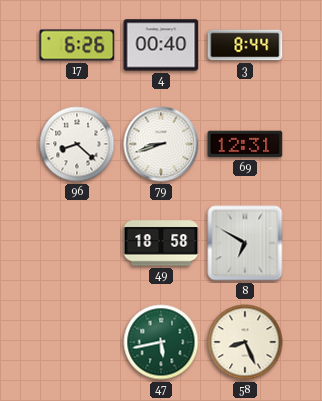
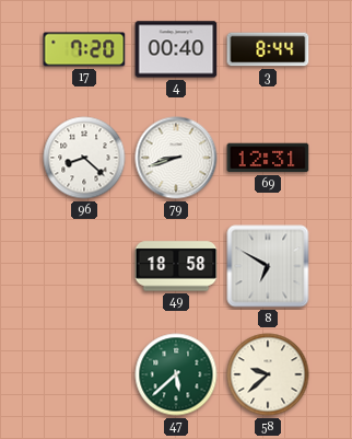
17: 6:26 -> 7:20
47: 5:43 -> 5:38
58: 8:26 -> 9:38
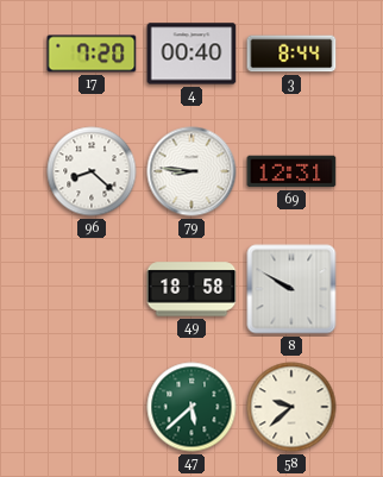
79: 8:42 -> 8:46
8: 6:50 -> 9:50
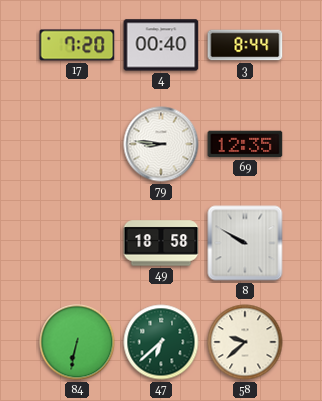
96: 8:22 -> none
69: 12:31 -> 12:35
84: none -> 6:32
47: 5:38 -> 6:38
